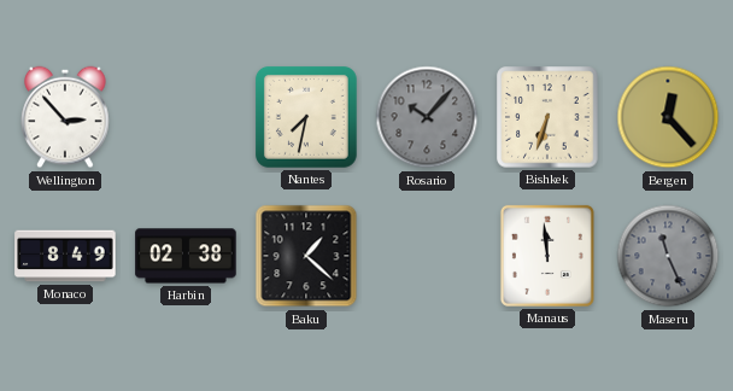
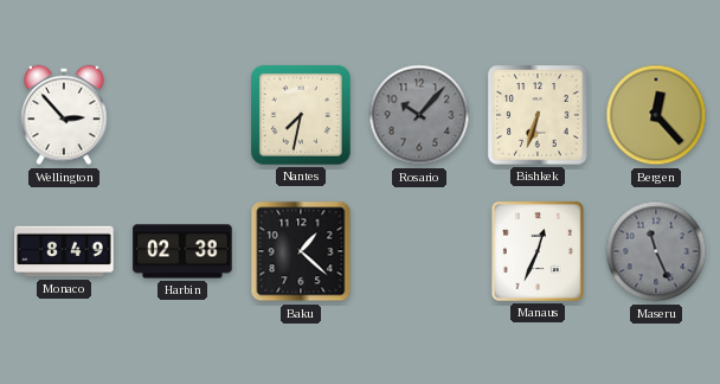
Manaus: 11:59 -> 12:34
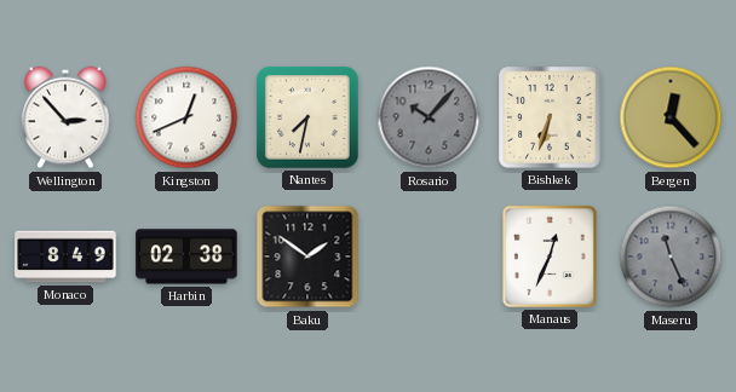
Kingston: none -> 12:41
Baku: 1:22 -> 1:51
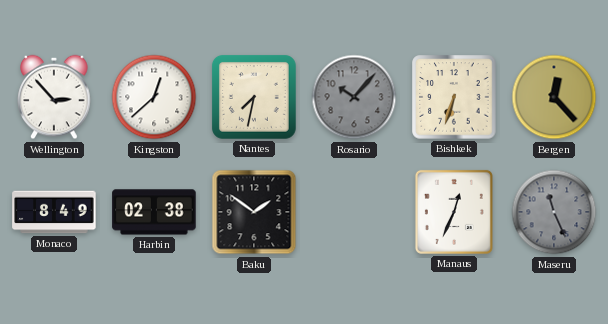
Kingston: 12:41 -> 12:38
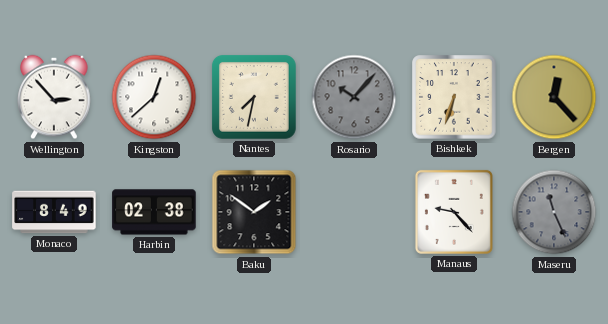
Manaus: 12:34 -> 9:23
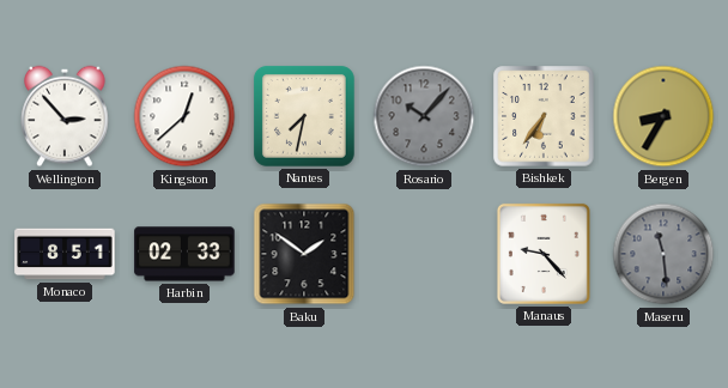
Bishkek: 6:33 -> 6:36
Bergen: 12:23 -> 8:35
Monaco: 8:49 -> 8:51
Harbin: 02:38 -> 02:33
Maseru: 11:26 -> 11:29
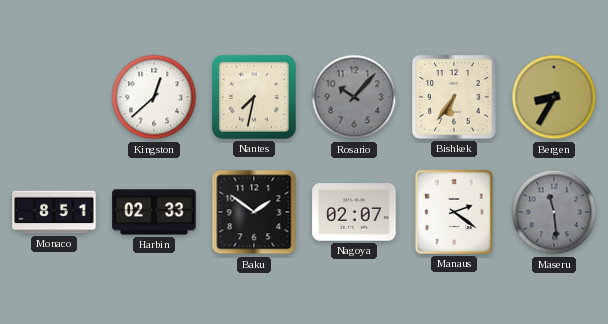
Wellington: 2:53 -> none
Nagoya: none -> 02:07
Manaus: 9:23 -> 2:21
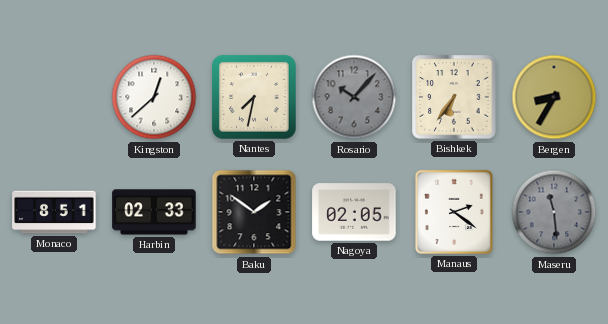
Nagoya: 02:07 -> 02:05
